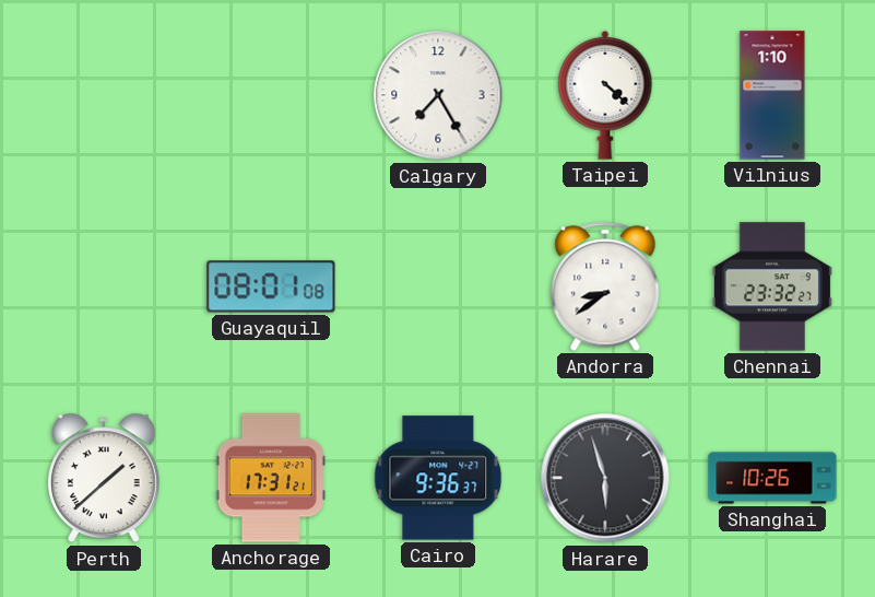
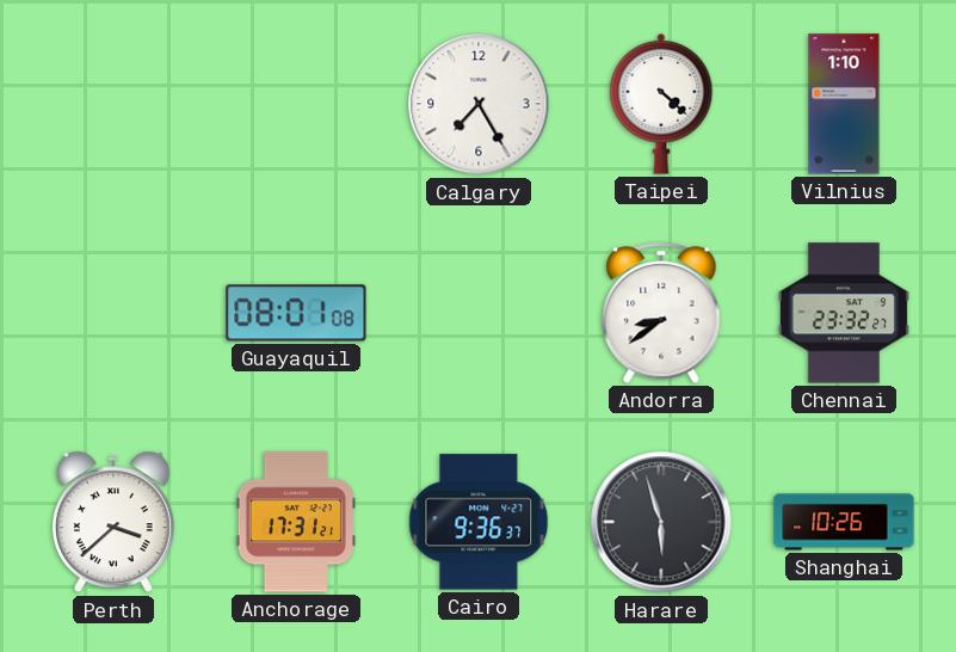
Perth: 1:38 -> 3:38
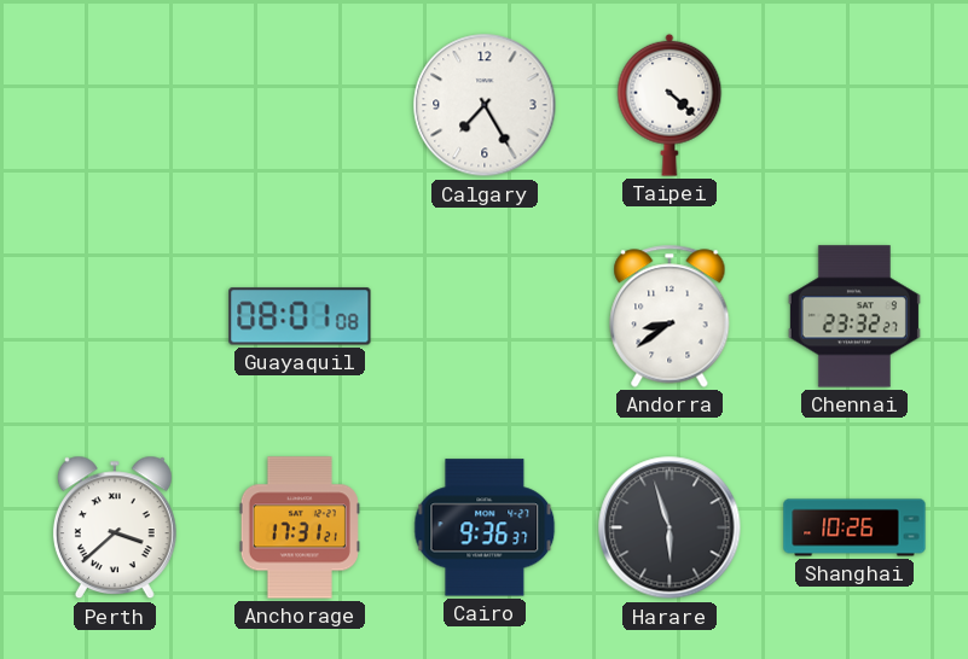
Vilnius: 1:10 -> none
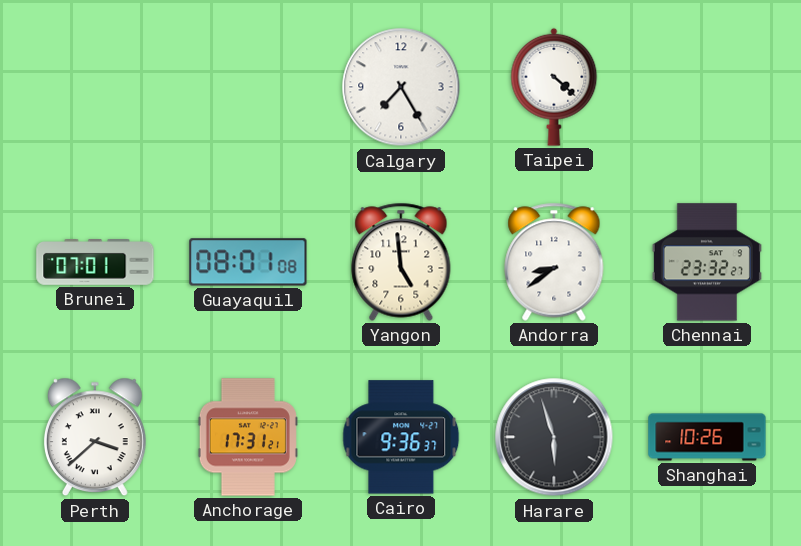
Brunei: none -> 07:01
Yangon: none -> 4:59
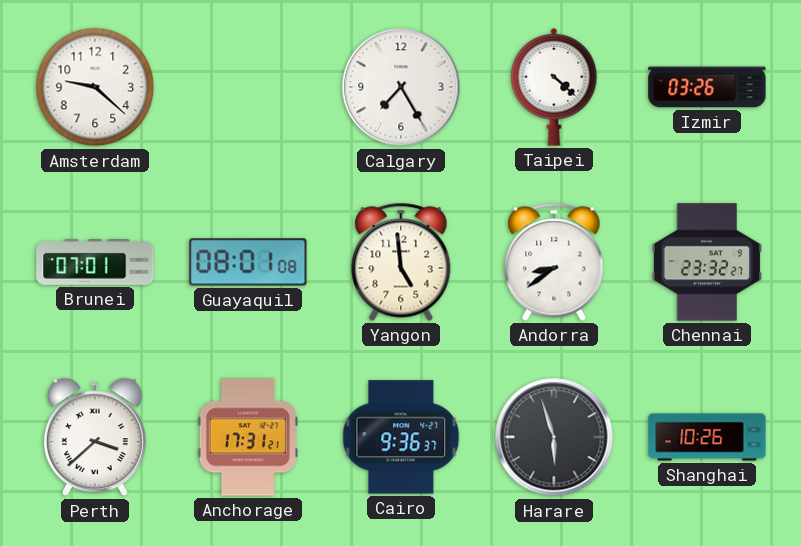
Amsterdam: none -> 9:22
Izmir: none -> 03:26
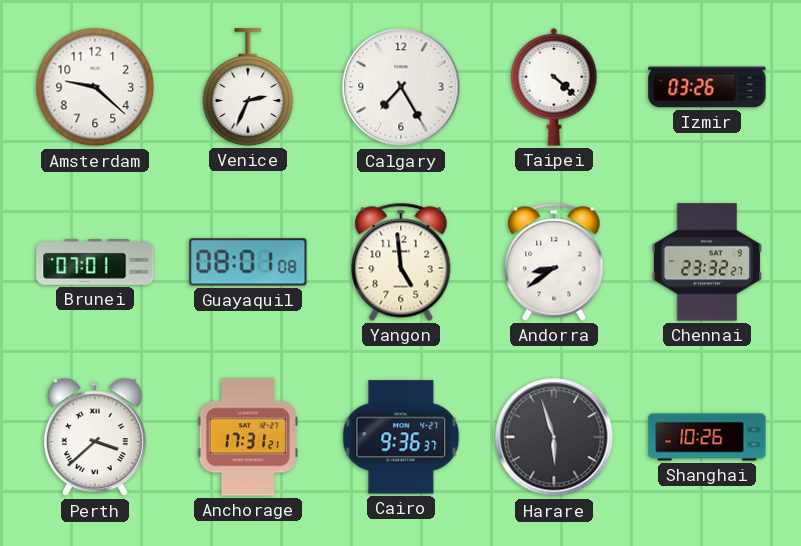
Venice: none -> 2:34
